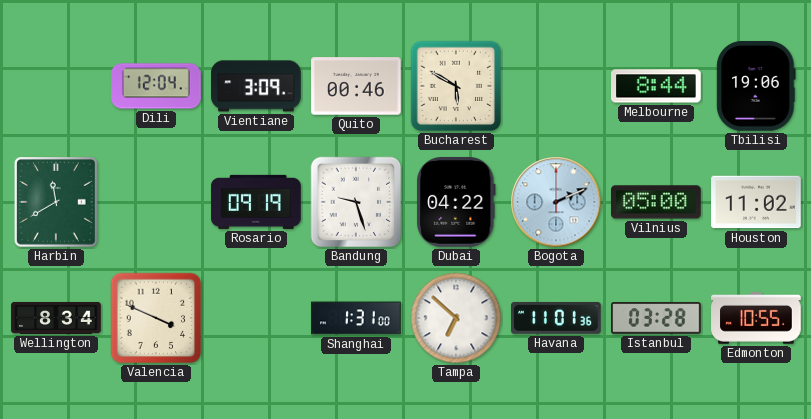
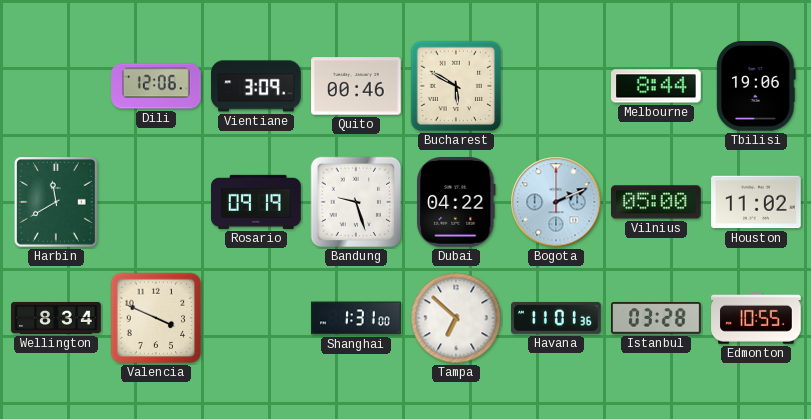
Dili: 12:04 -> 12:06
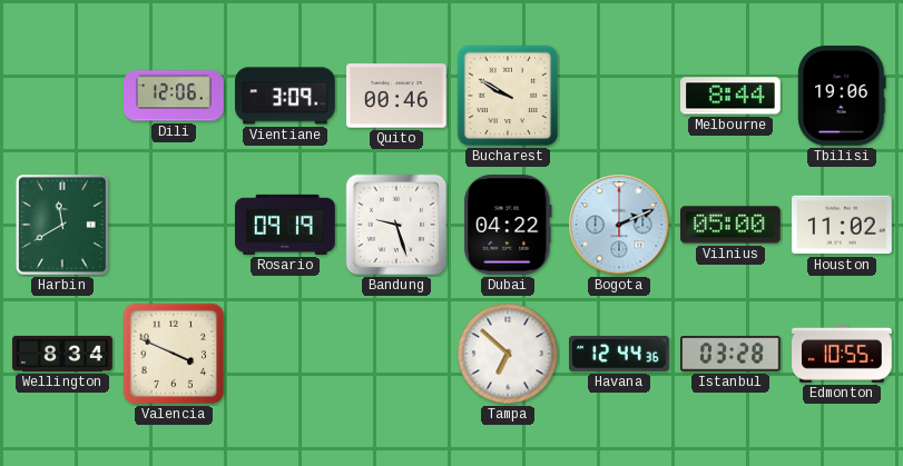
Bucharest: 5:50 -> 9:50
Shanghai: 1:31 -> none
Havana: 11:01 -> 12:44
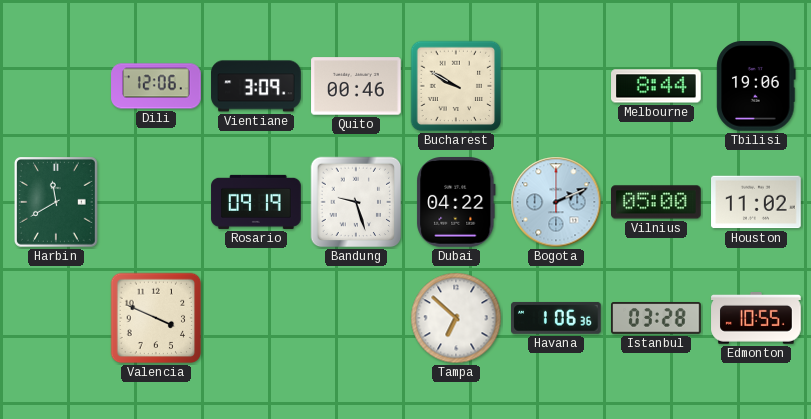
Wellington: 8:34 -> none
Havana: 12:44 -> 1:06
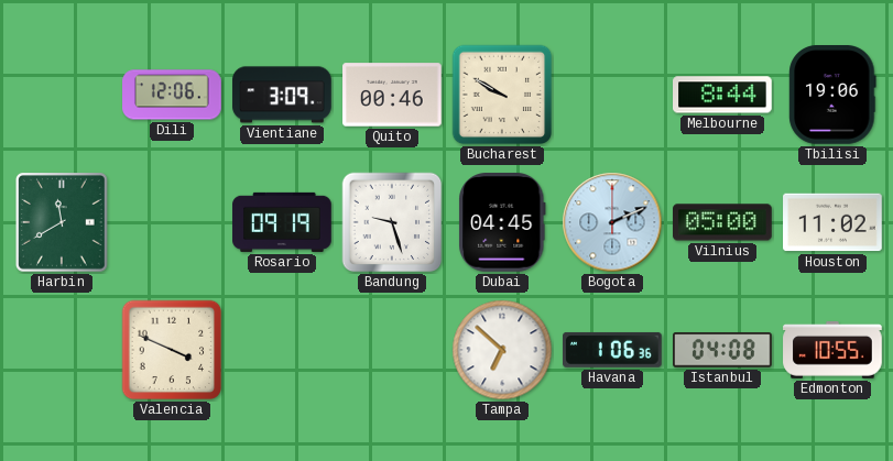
Dubai: 04:22 -> 04:45
Istanbul: 03:28 -> 04:08
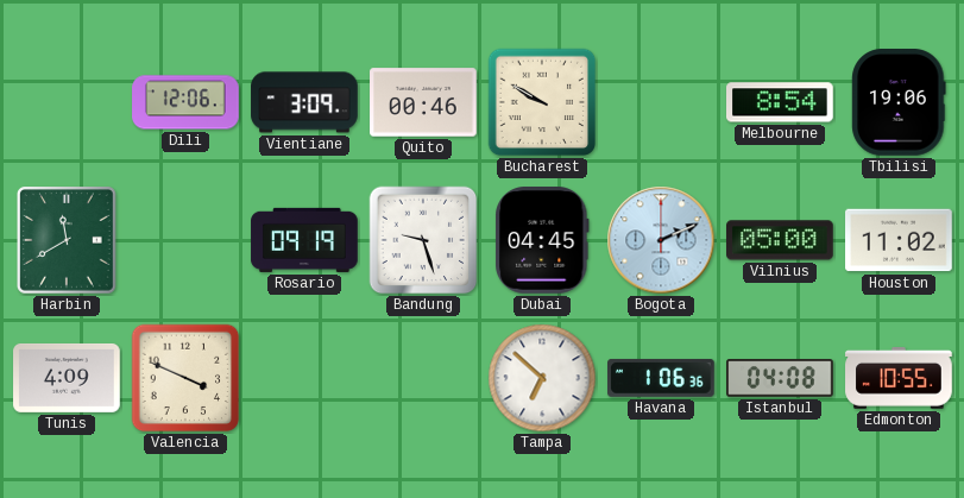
Melbourne: 8:44 -> 8:54
Tunis: none -> 4:09
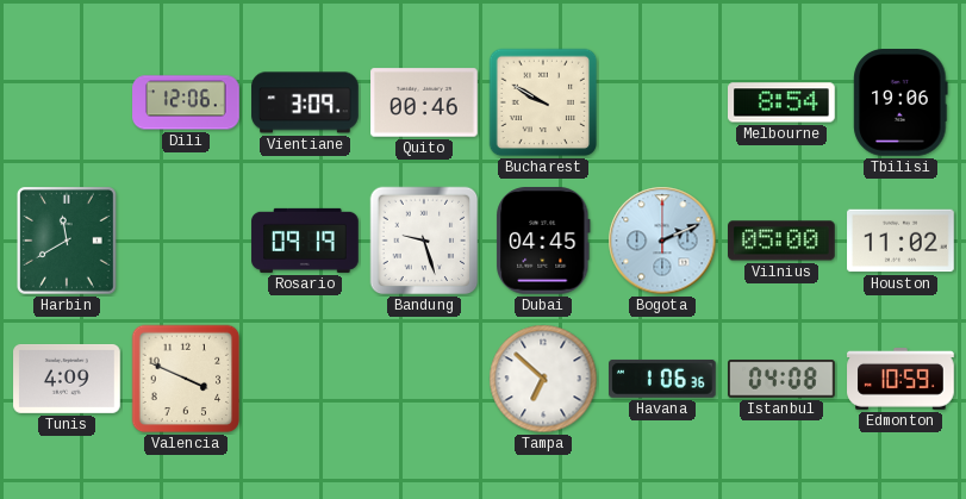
Edmonton: 10:55 -> 10:59
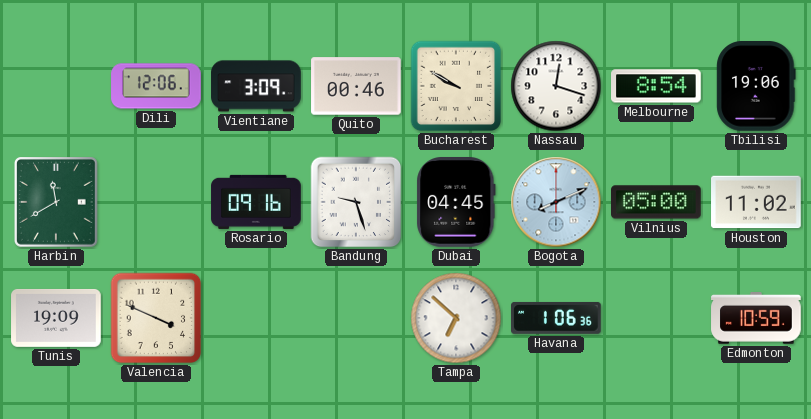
Nassau: none -> 12:18
Rosario: 09:19 -> 09:16
Bogota: 2:11 -> 8:11
Tunis: 4:09 -> 19:09
Istanbul: 04:08 -> none
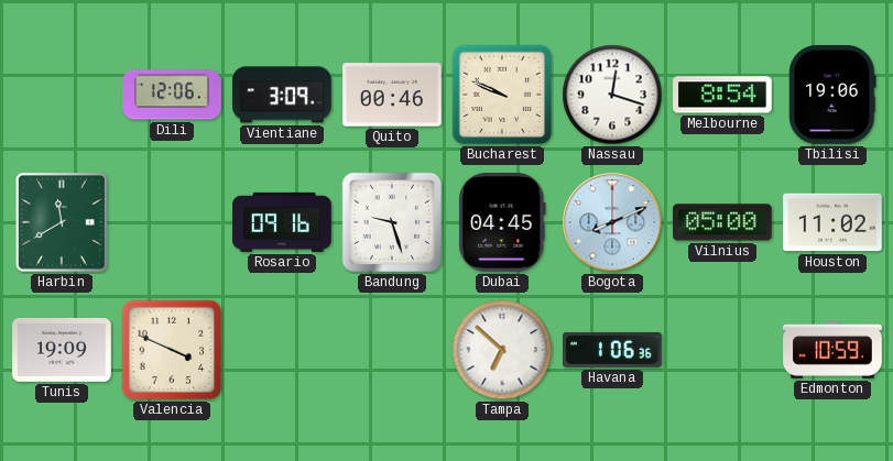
Bucharest: 9:50 -> 9:49
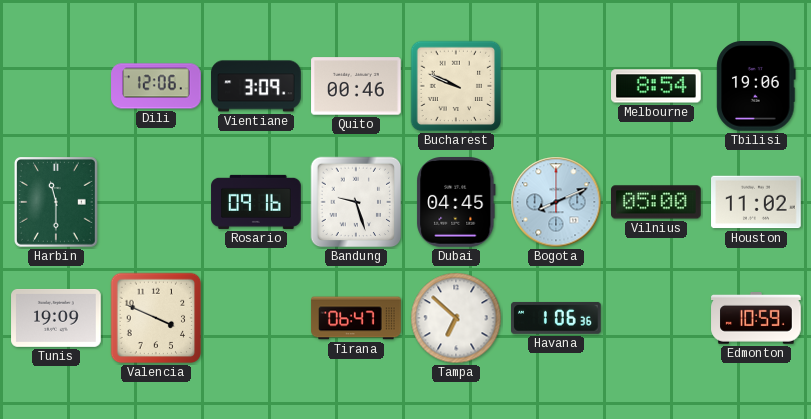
Nassau: 12:18 -> none
Harbin: 11:40 -> 11:30
Tirana: none -> 06:47
